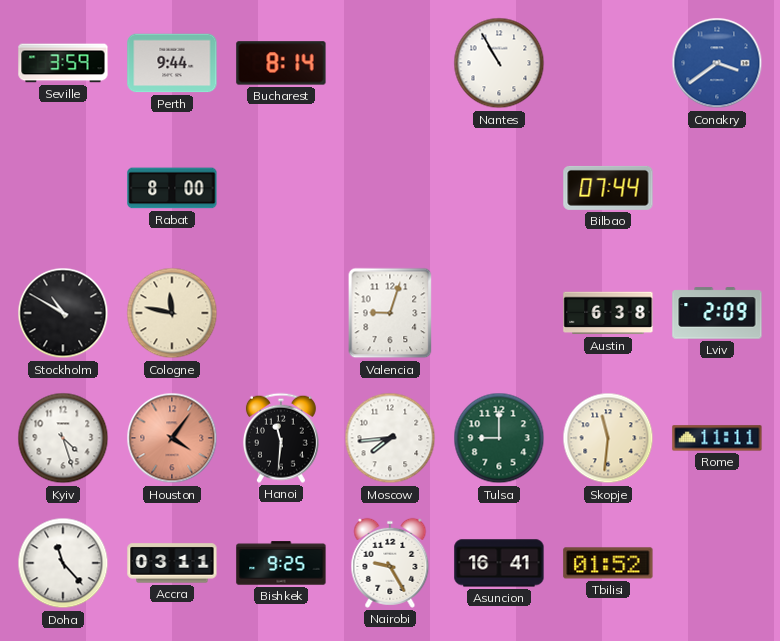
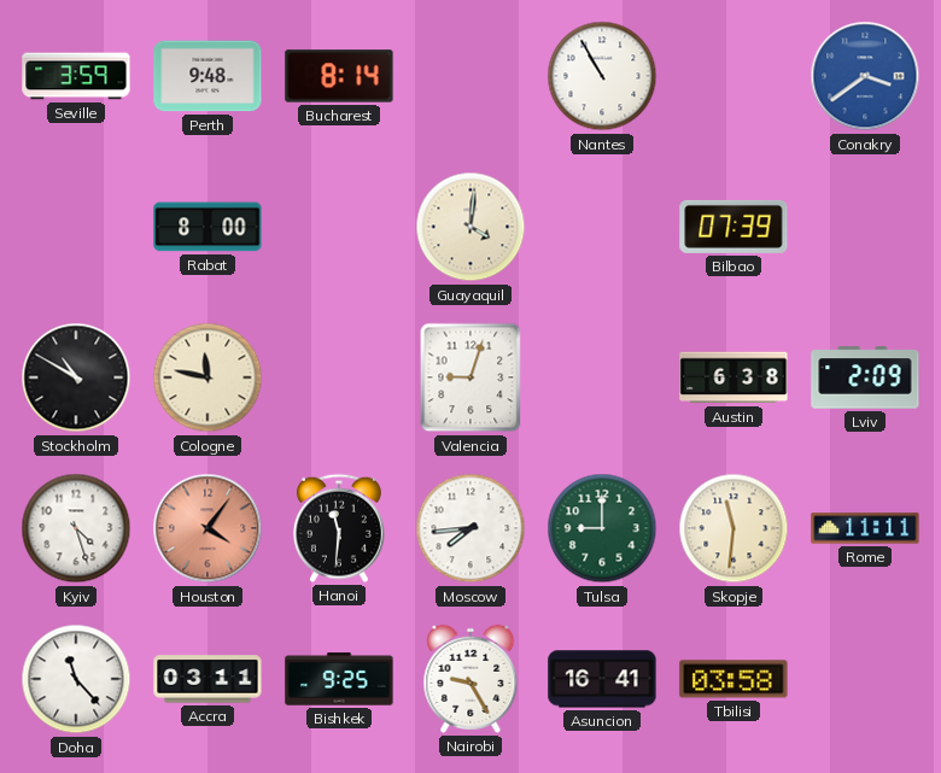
Perth: 9:44 -> 9:48
Guayaquil: none -> 4:01
Bilbao: 07:44 -> 07:39
Tbilisi: 01:52 -> 03:58
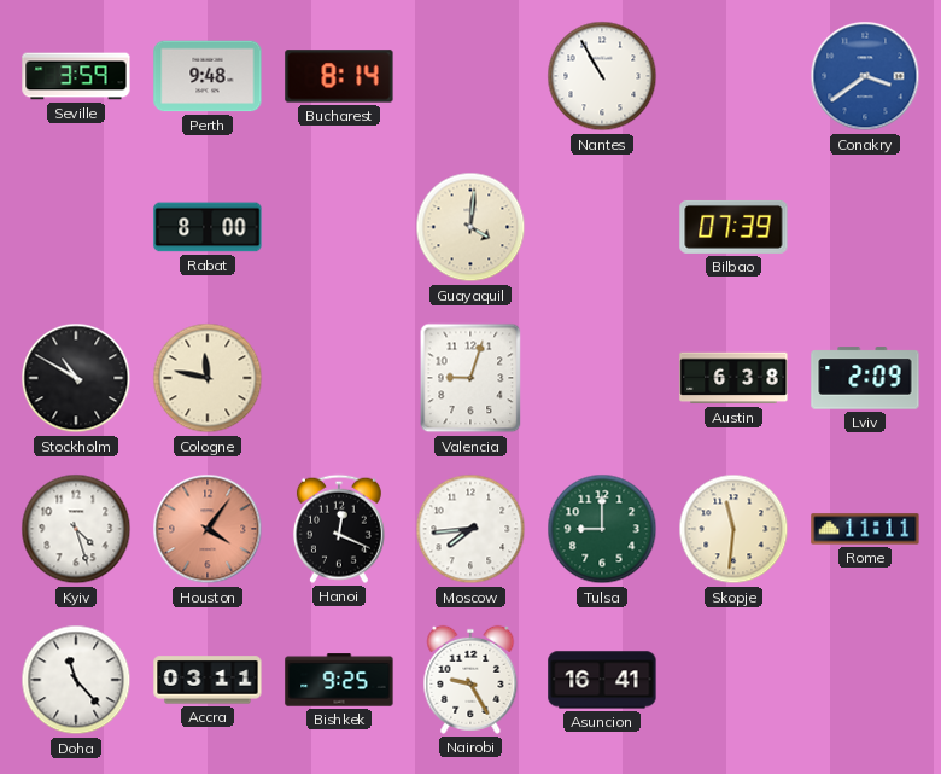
Hanoi: 11:31 -> 12:19
Tbilisi: 03:58 -> none
